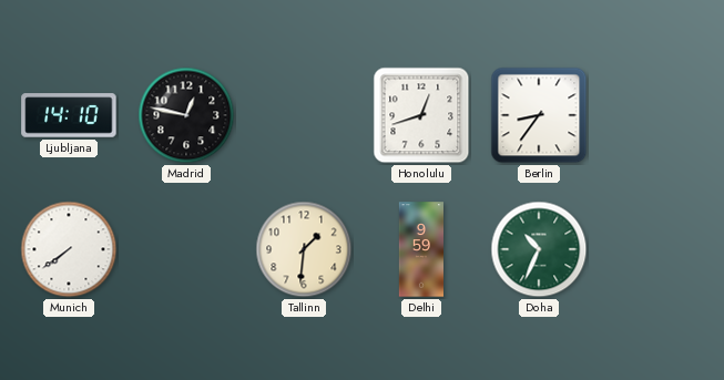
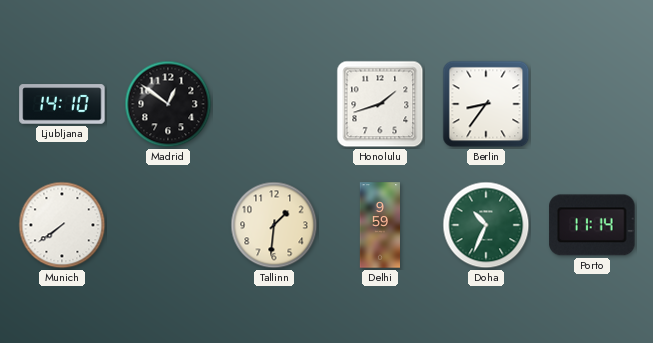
Madrid: 12:47 -> 12:51
Honolulu: 12:42 -> 1:42
Porto: none -> 11:14
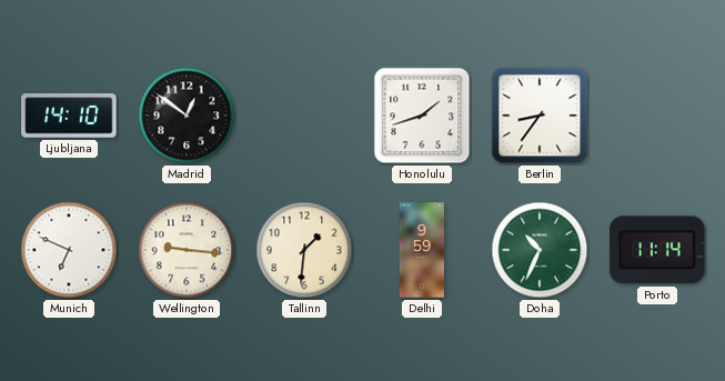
Munich: 7:39 -> 6:49
Wellington: none -> 9:16
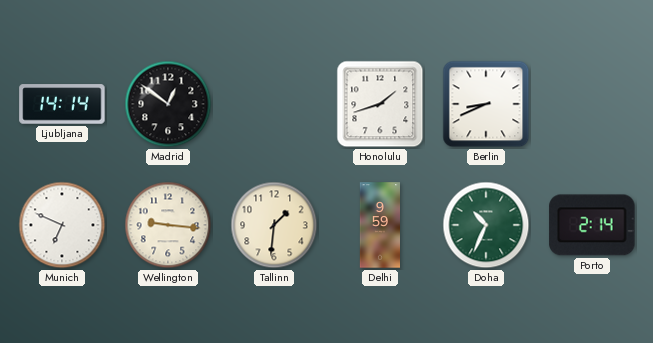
Ljubljana: 14:10 -> 14:14
Berlin: 8:36 -> 8:41
Porto: 11:14 -> 2:14
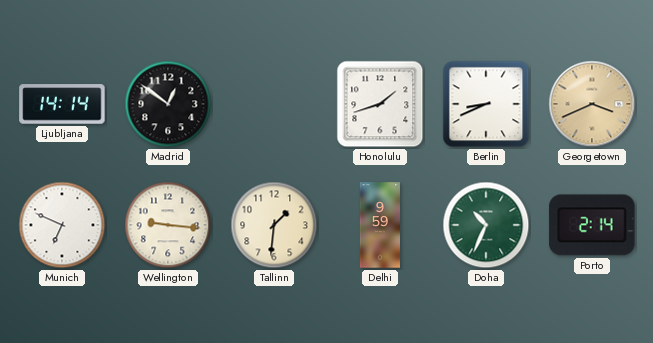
Georgetown: none -> 3:41
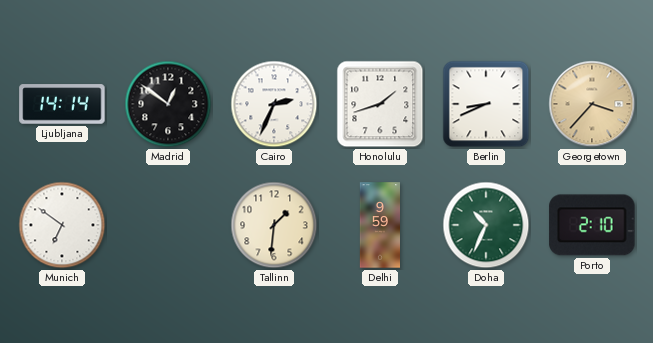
Cairo: none -> 2:34
Georgetown: 3:41 -> 3:37
Munich: 6:49 -> 6:51
Wellington: 9:16 -> none
Porto: 2:14 -> 2:10
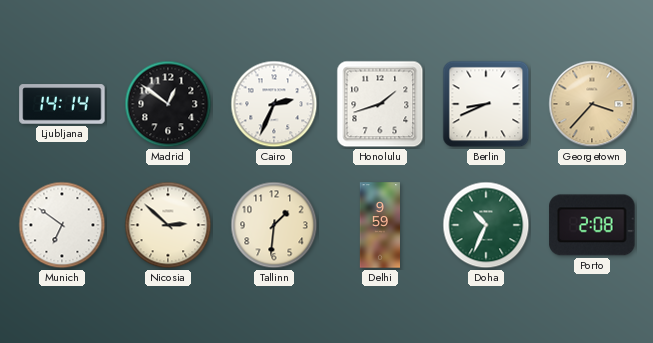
Nicosia: none -> 2:52
Porto: 2:10 -> 2:08
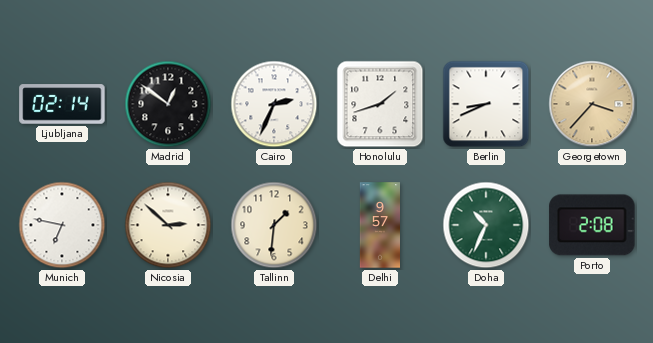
Ljubljana: 14:14 -> 02:14
Munich: 6:51 -> 6:47
Delhi: 9:59 -> 9:57
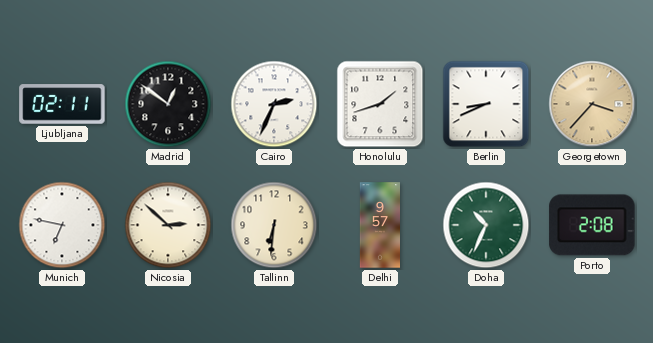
Ljubljana: 02:14 -> 02:11
Tallinn: 1:31 -> 6:31
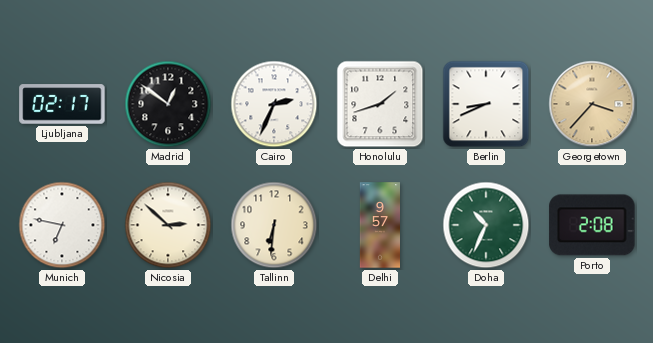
Ljubljana: 02:11 -> 02:17
